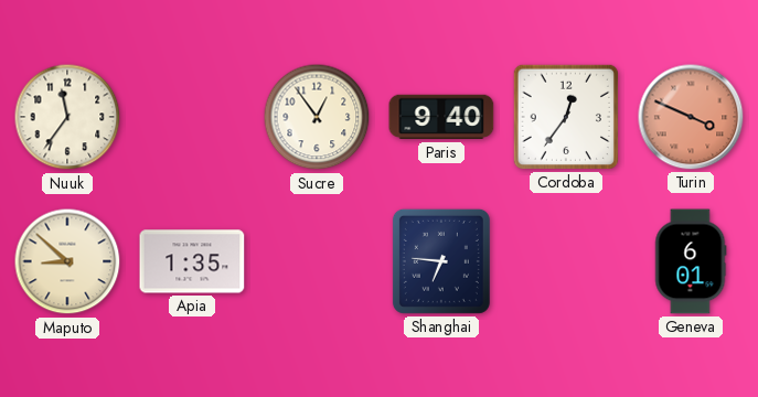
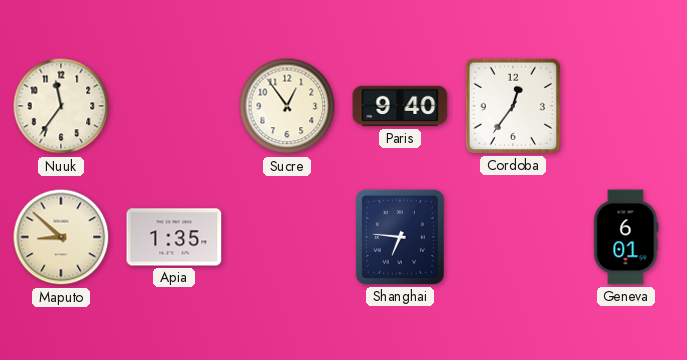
Turin: 3:49 -> none
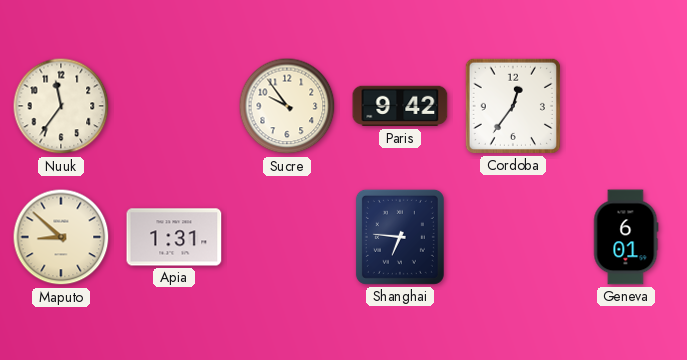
Sucre: 12:54 -> 9:54
Paris: 9:40 -> 9:42
Apia: 1:35 -> 1:31
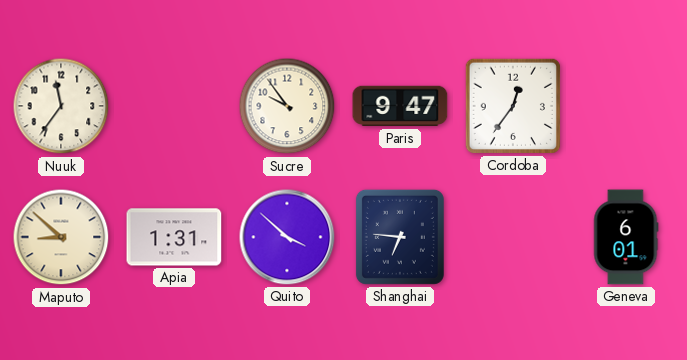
Paris: 9:42 -> 9:47
Quito: none -> 3:52
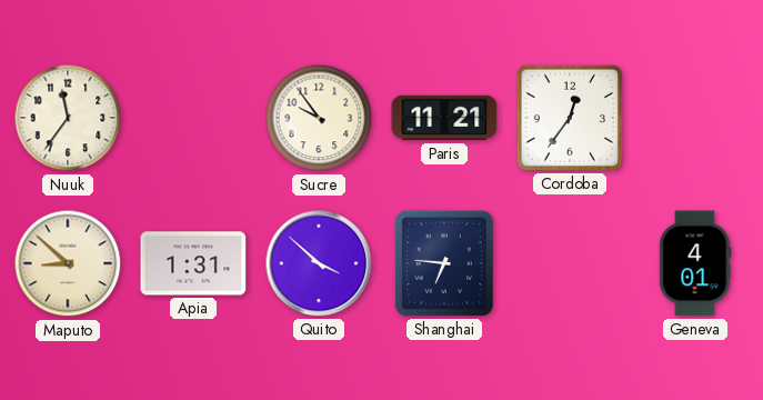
Paris: 9:47 -> 11:21
Geneva: 6:01 -> 4:01
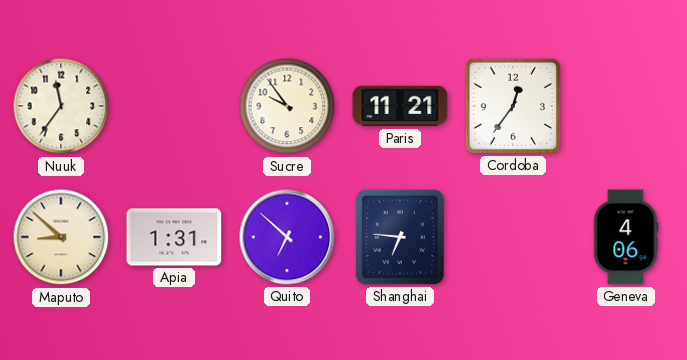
Quito: 3:52 -> 6:52
Geneva: 4:01 -> 4:06
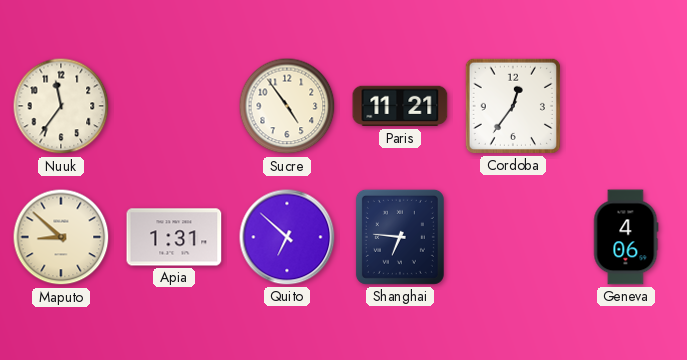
Sucre: 9:54 -> 4:54
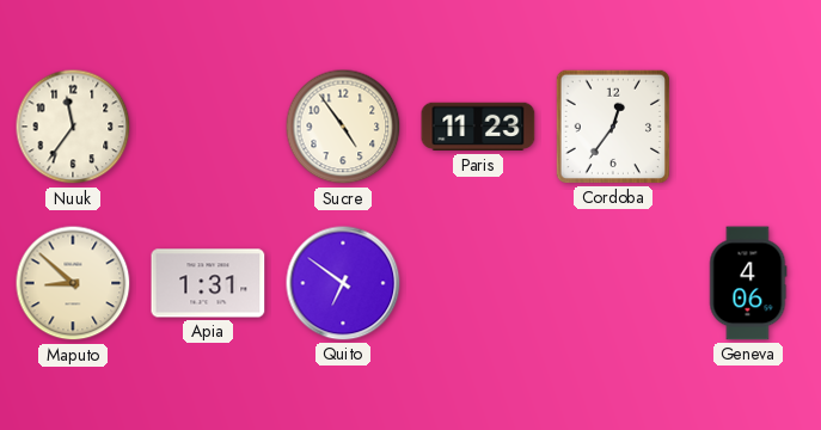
Paris: 11:21 -> 11:23
Quito: 6:52 -> 6:51
Shanghai: 6:46 -> none
